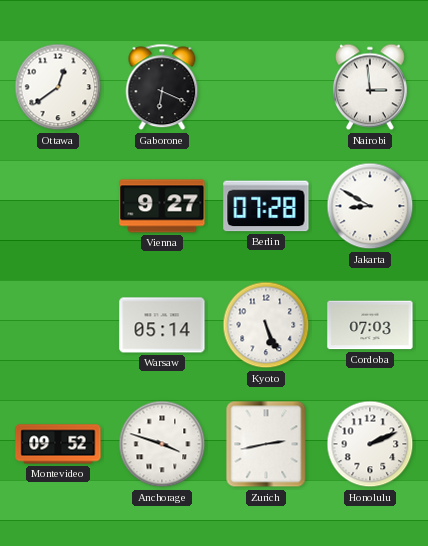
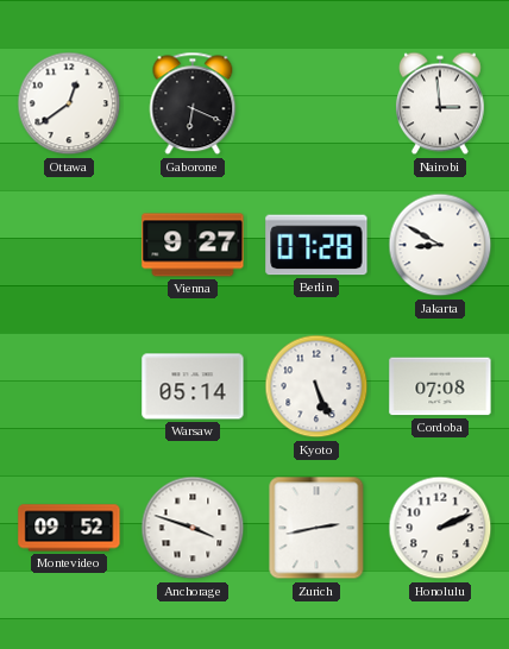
Cordoba: 07:03 -> 07:08
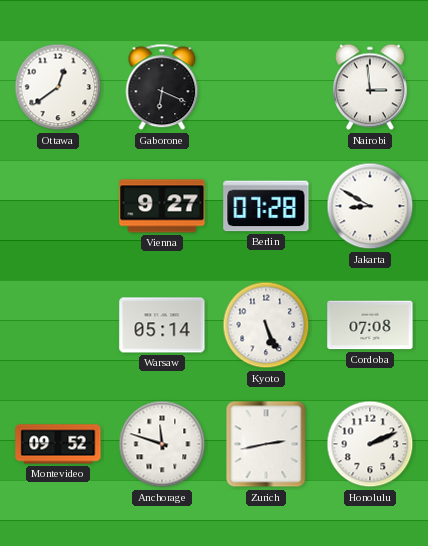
Anchorage: 3:48 -> 11:48
